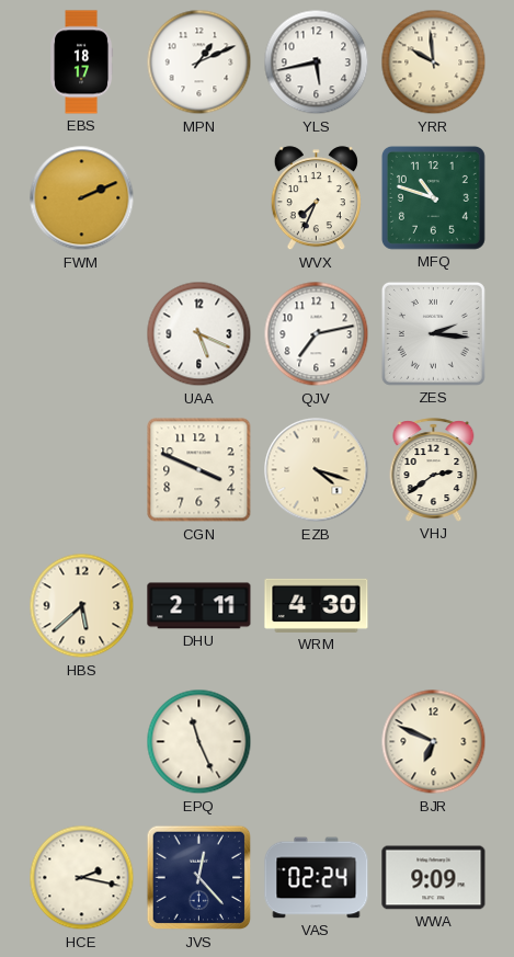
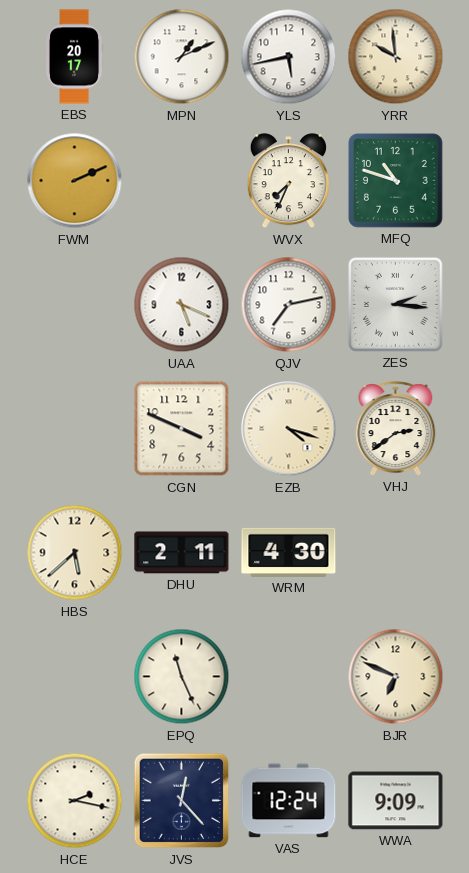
EBS: 18:17 -> 20:17
VAS: 02:24 -> 12:24
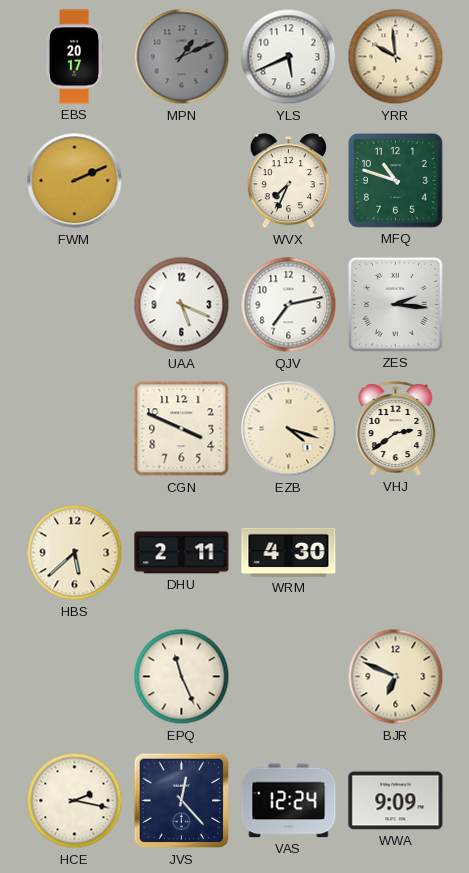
MPN dial: white -> grey
YLS: 5:43 -> 5:41
